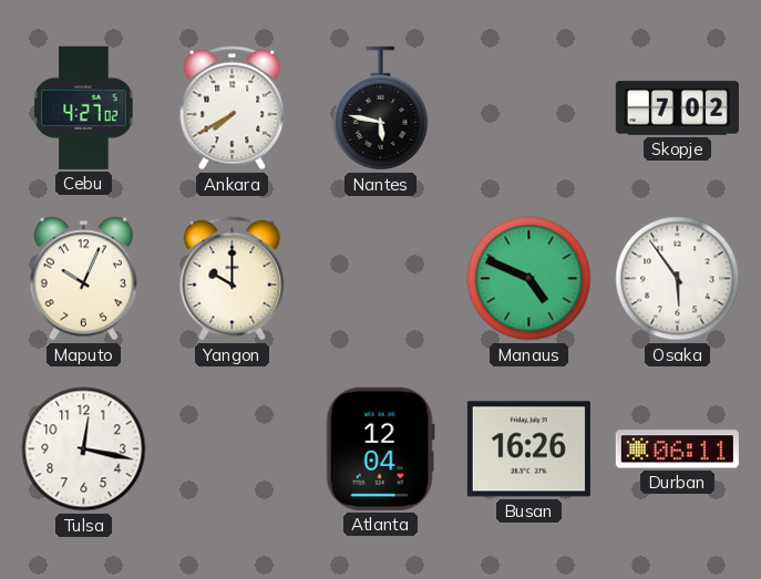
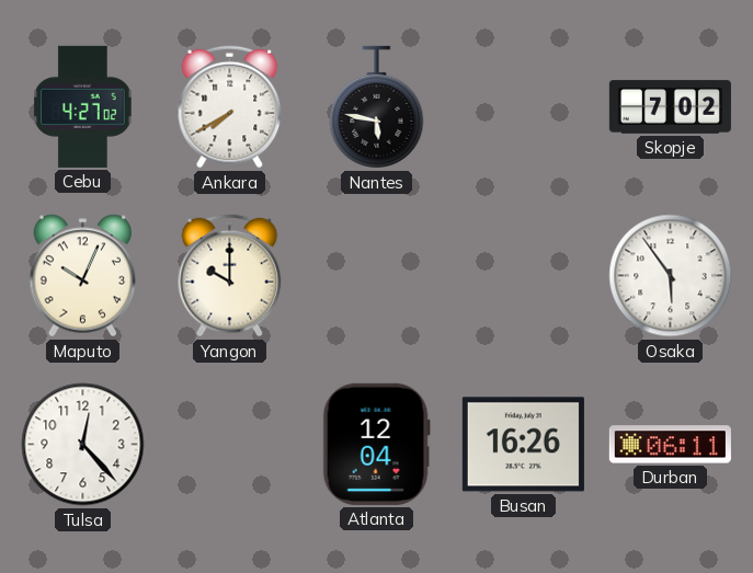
Manaus: 4:49 -> none
Tulsa: 12:17 -> 12:23
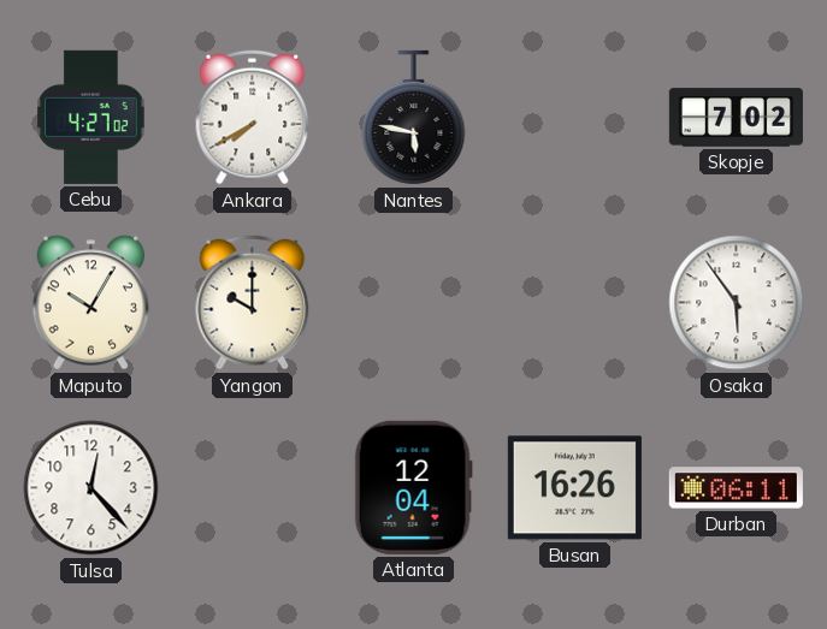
Maputo: 10:04 -> 10:05
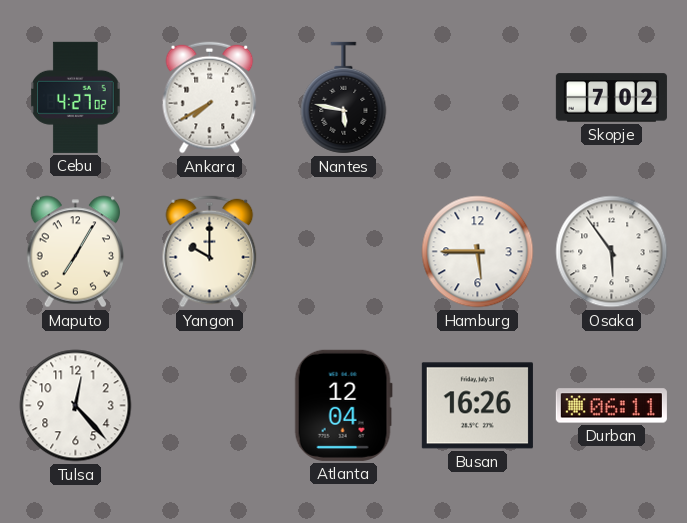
Maputo: 10:05 -> 7:05
Hamburg: none -> 5:45
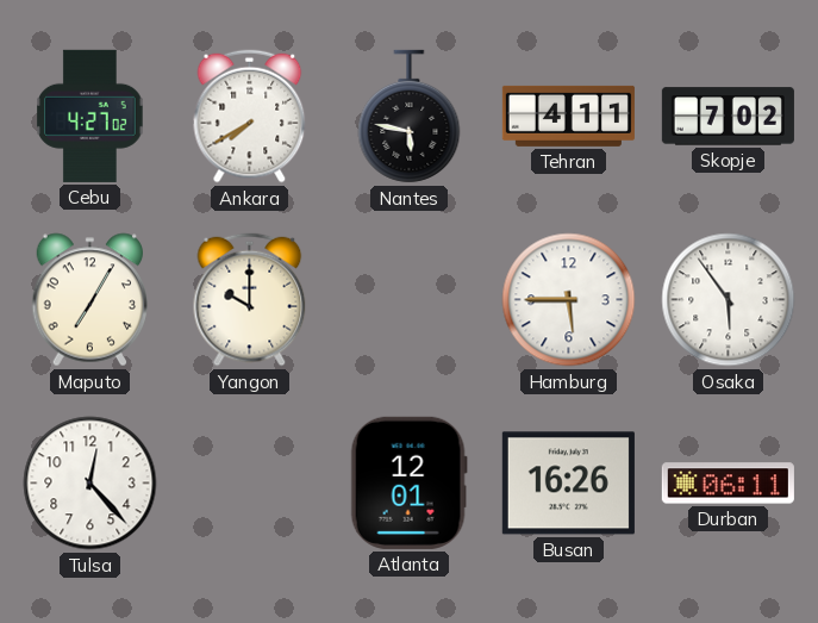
Tehran: none -> 4:11
Atlanta: 12:04 -> 12:01
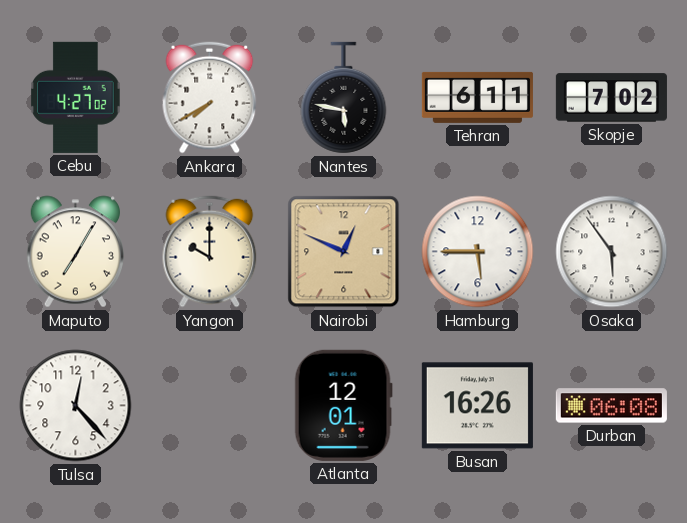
Tehran: 4:11 -> 6:11
Nairobi: none -> 12:49
Durban: 06:11 -> 06:08
